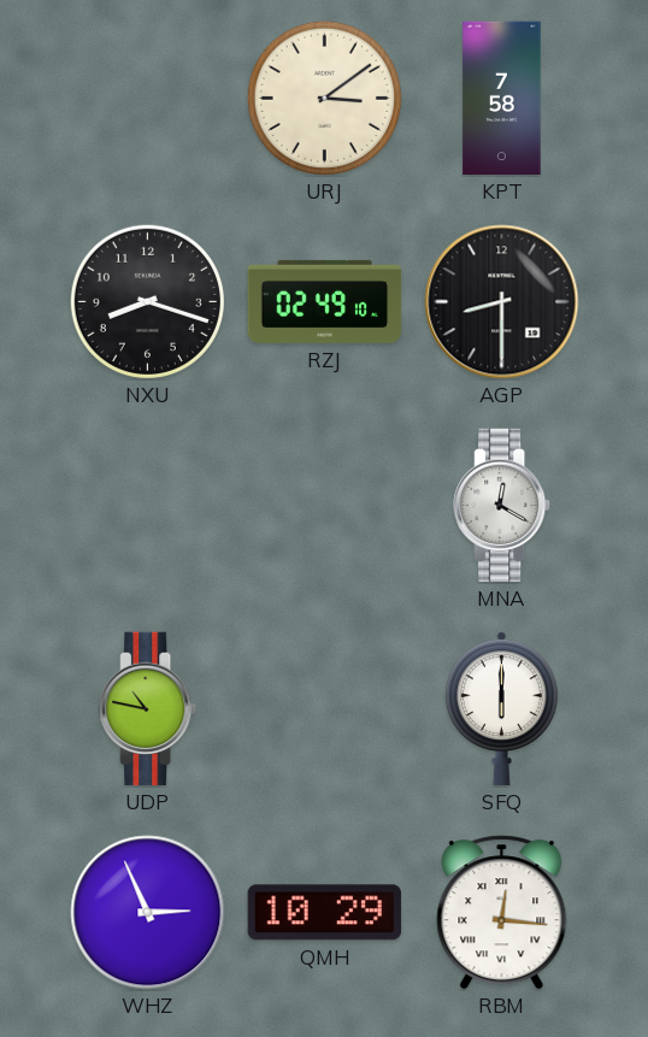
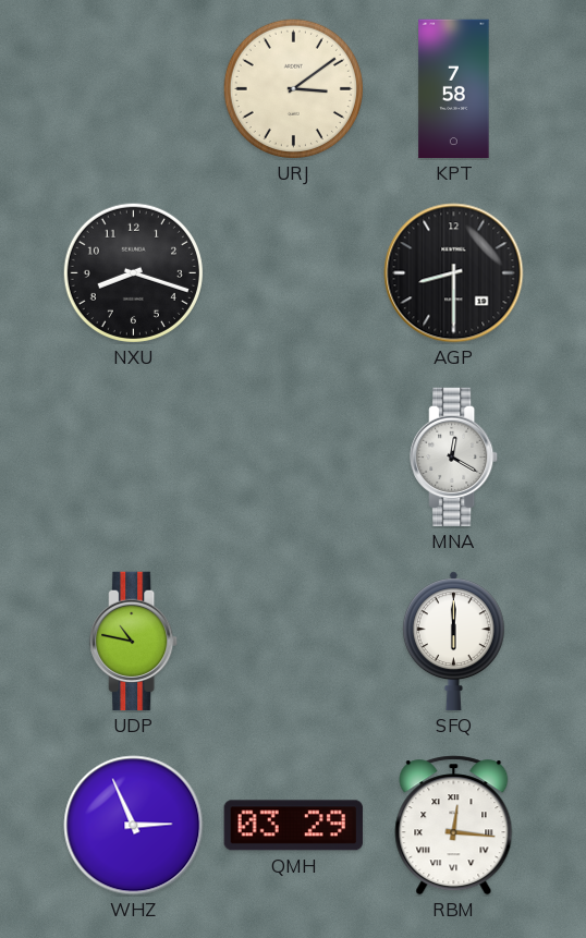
RZJ: 02:49 -> none
QMH: 10:29 -> 03:29
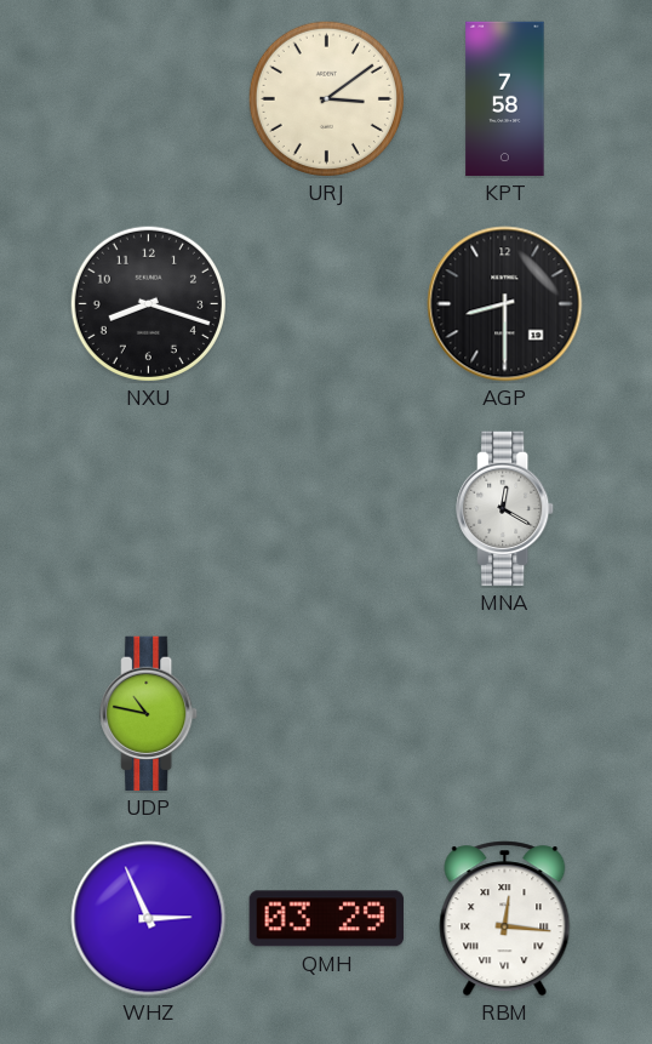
SFQ: 6:00 -> none
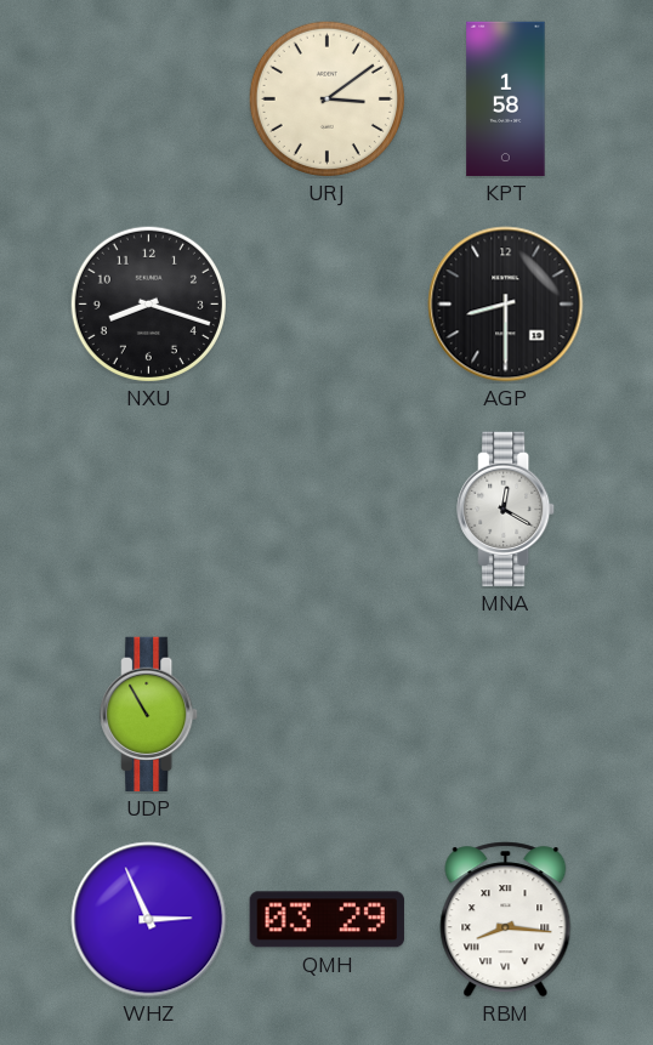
KPT: 7:58 -> 1:58
UDP: 10:47 -> 10:55
RBM: 12:16 -> 8:16
